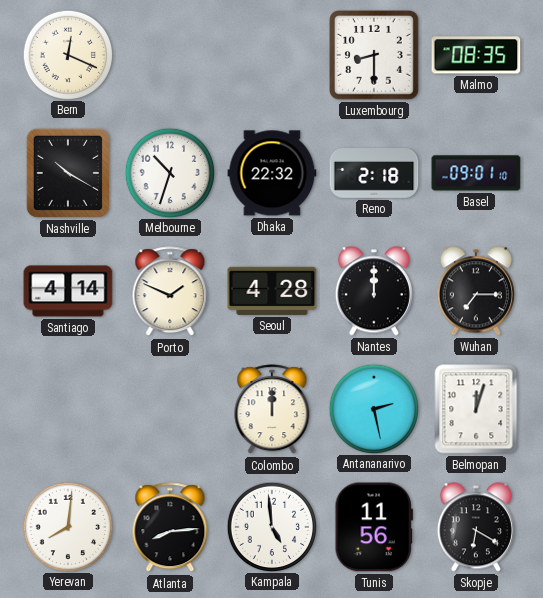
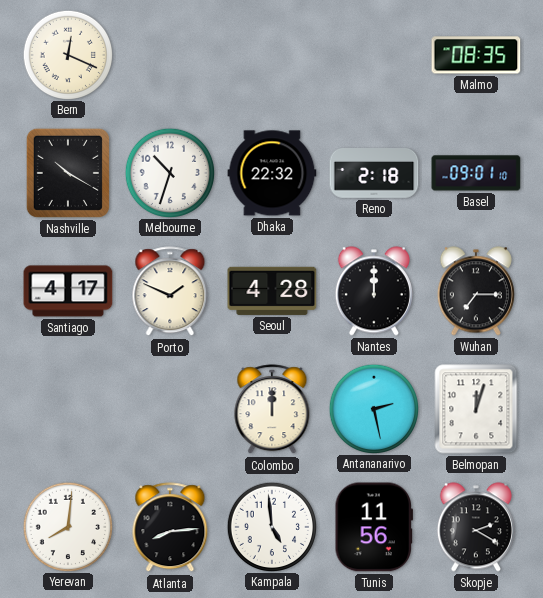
Luxembourg: 8:30 -> none
Santiago: 4:14 -> 4:17
Skopje: 6:20 -> 2:20
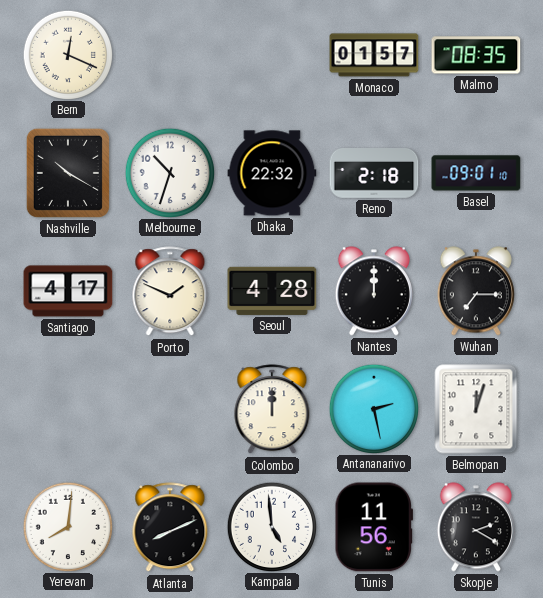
Monaco: none -> 01:57
Atlanta: 8:14 -> 8:11
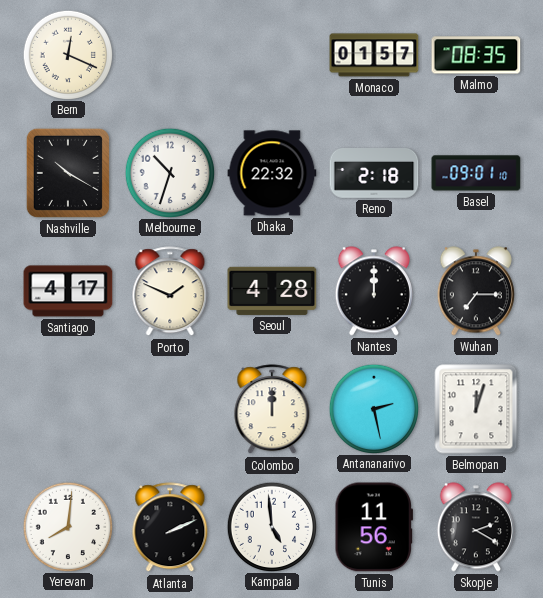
Atlanta: 8:11 -> 2:11
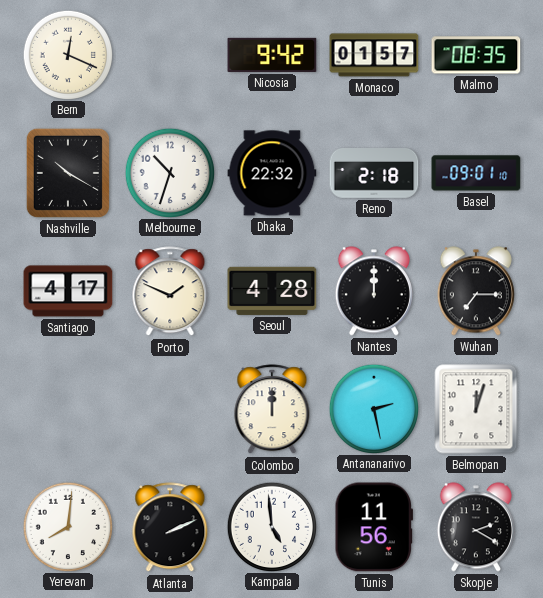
Nicosia: none -> 9:42
